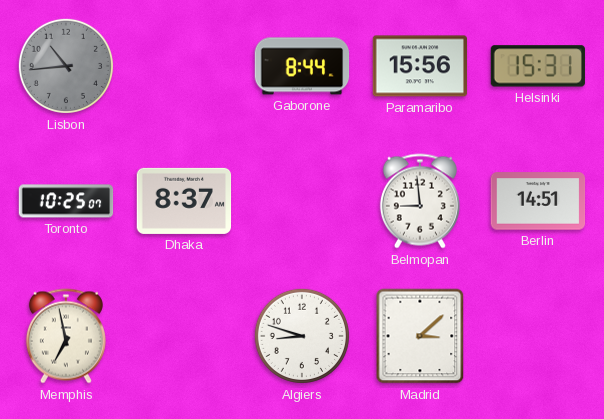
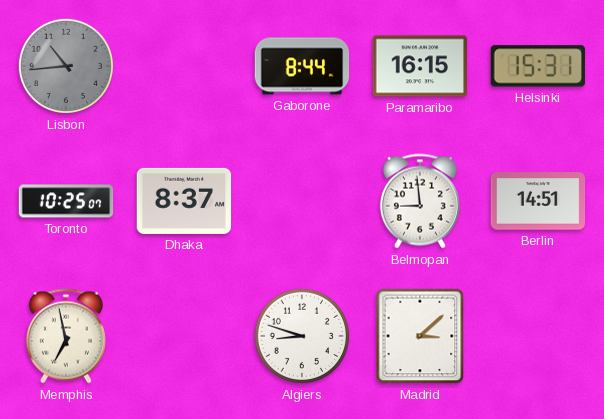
Paramaribo: 15:56 -> 16:15
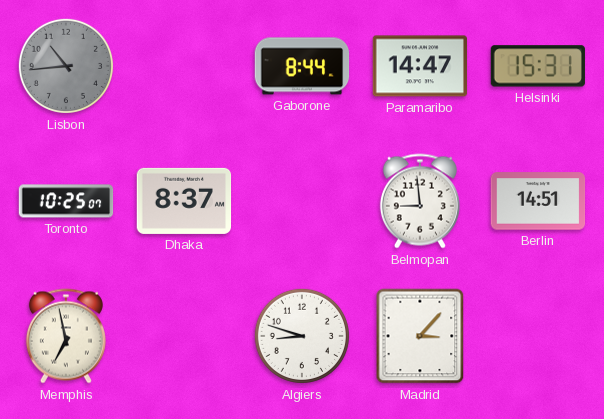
Paramaribo: 16:15 -> 14:47
Madrid: 3:08 -> 3:07
